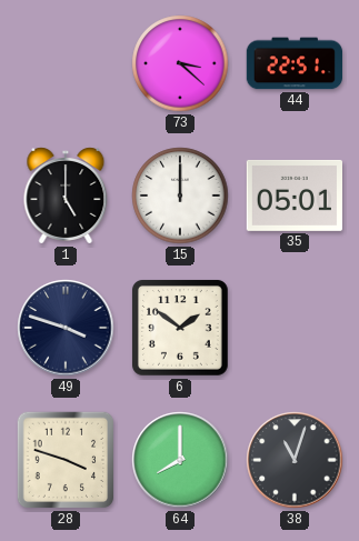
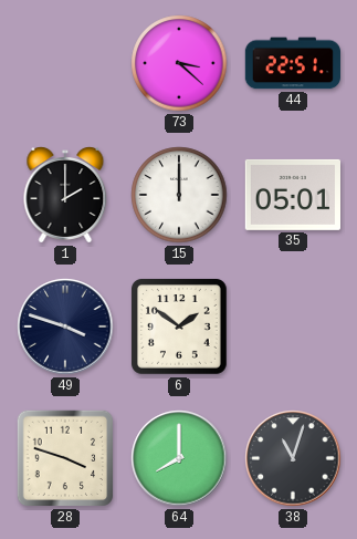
1: 5:00 -> 2:00
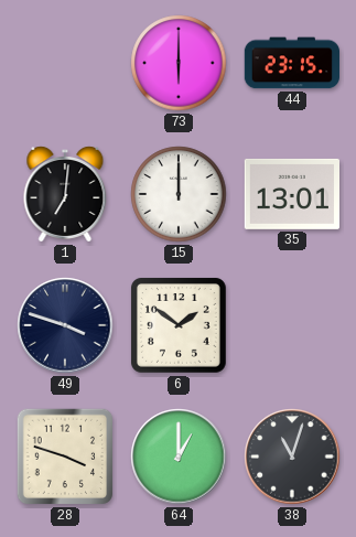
73: 3:22 -> 6:00
44: 22:51 -> 23:15
1: 2:00 -> 7:01
35: 05:01 -> 13:01
64: 8:00 -> 1:00
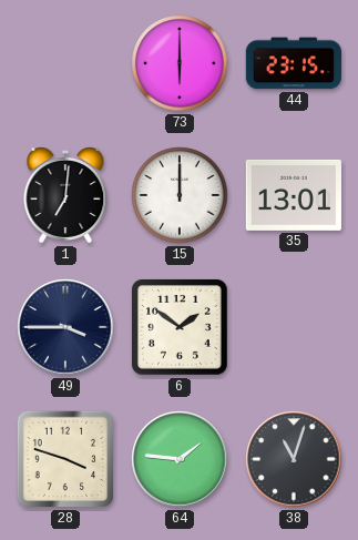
49: 3:48 -> 3:45
64: 1:00 -> 1:46
